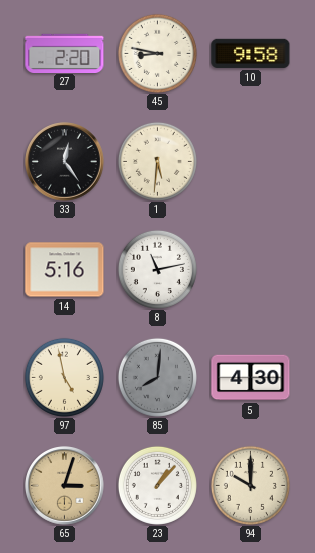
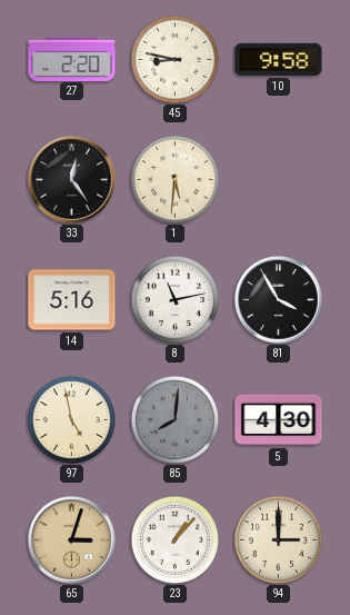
81: none -> 3:55
94: 10:00 -> 3:00
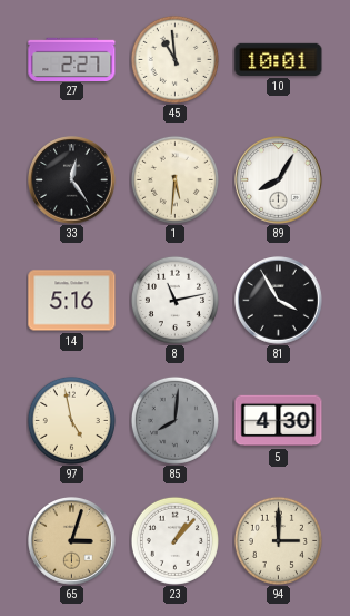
27: 2:20 -> 2:27
45: 8:47 -> 10:59
10: 9:58 -> 10:01
89: none -> 8:05
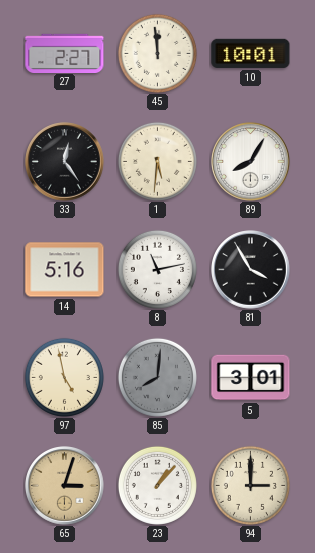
45: 10:59 -> 11:59
5: 4:30 -> 3:01
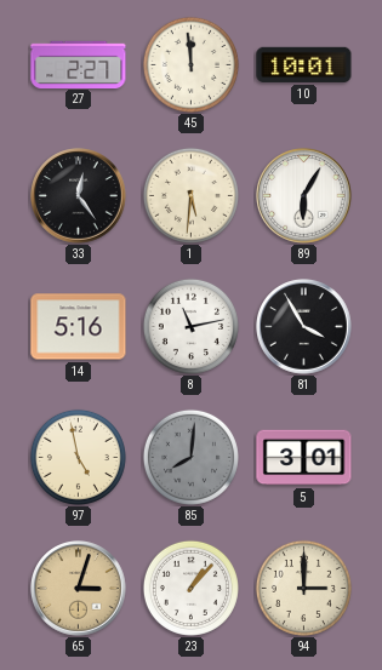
89: 8:05 -> 6:05
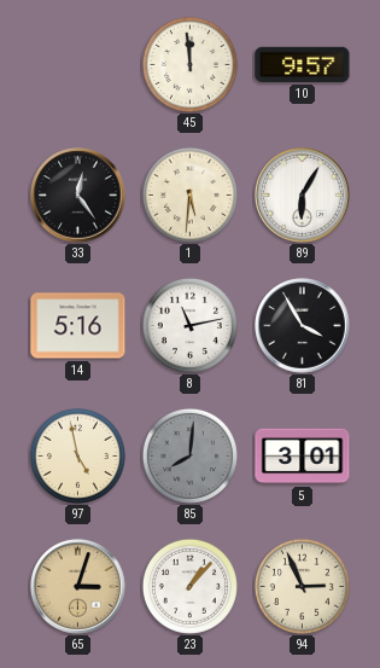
27: 2:27 -> none
10: 10:01 -> 9:57
94: 3:00 -> 2:56
